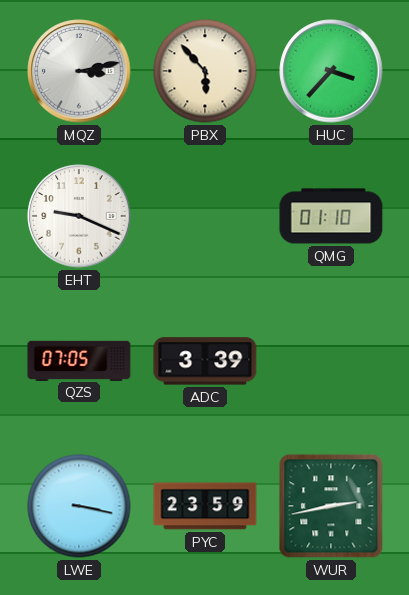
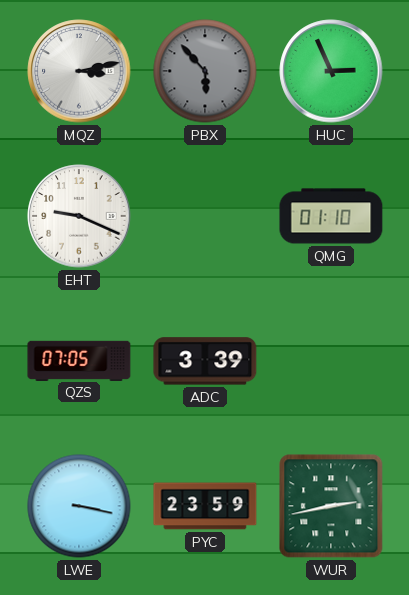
PBX dial: cream -> grey
HUC: 3:37 -> 2:56
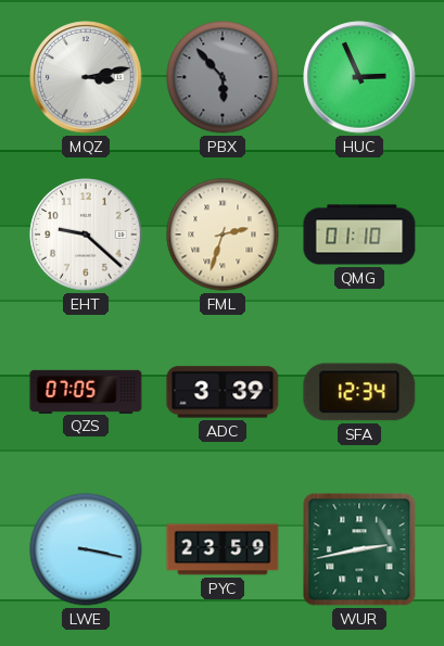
EHT: 9:19 -> 9:22
FML: none -> 2:33
SFA: none -> 12:34
